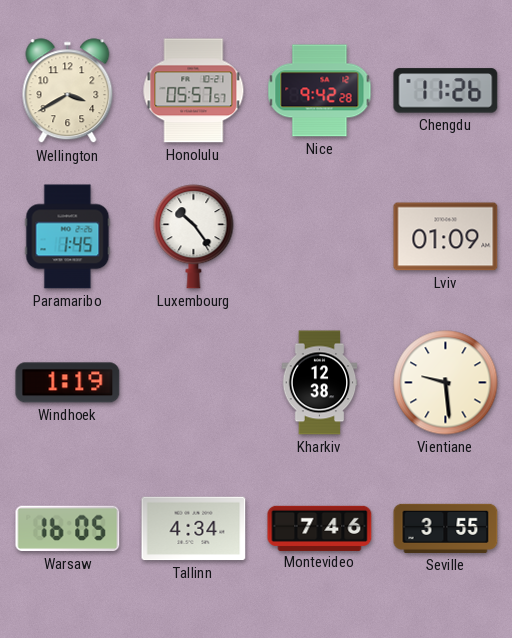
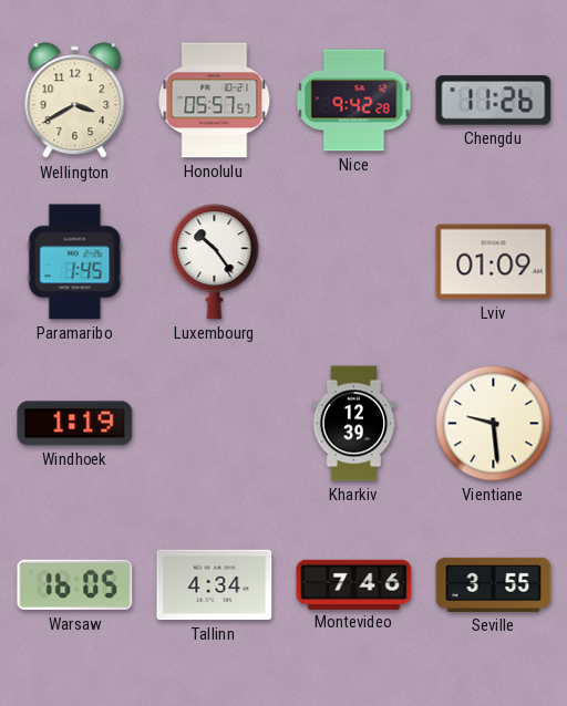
Kharkiv: 12:38 -> 12:39
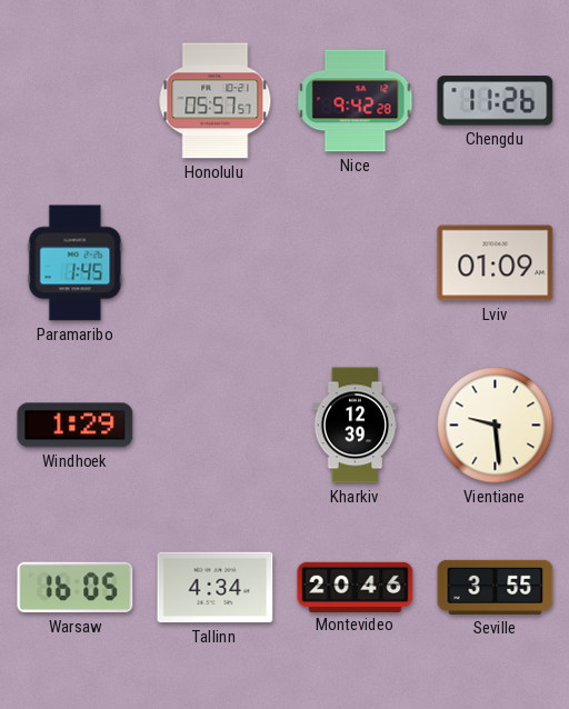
Wellington: 3:40 -> none
Luxembourg: 10:24 -> none
Windhoek: 1:19 -> 1:29
Montevideo: 7:46 -> 20:46
